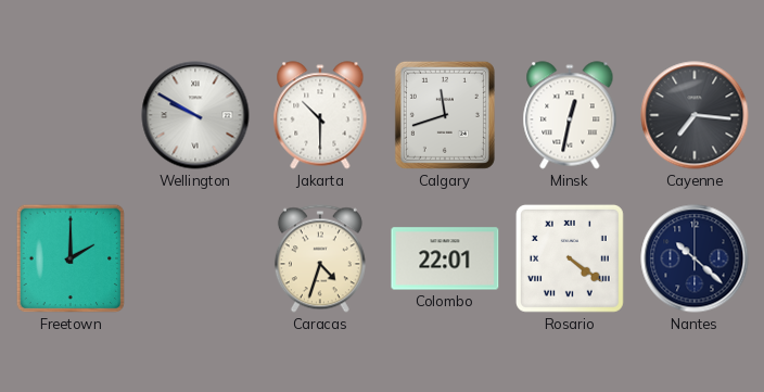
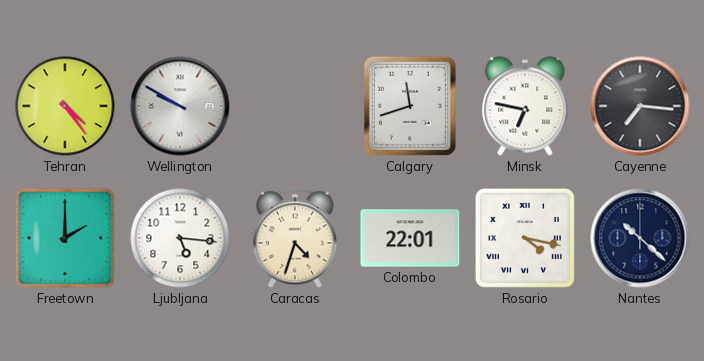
Tehran: none -> 4:24
Jakarta: 10:30 -> none
Minsk: 12:32 -> 6:47
Ljubljana: none -> 5:16
Rosario: 4:21 -> 4:17
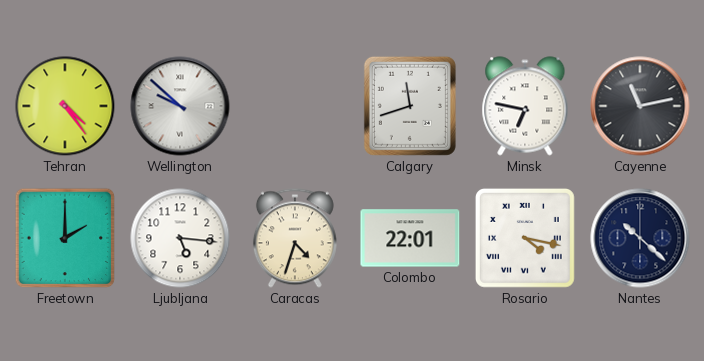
Wellington: 9:50 -> 9:52
Cayenne: 7:16 -> 11:13
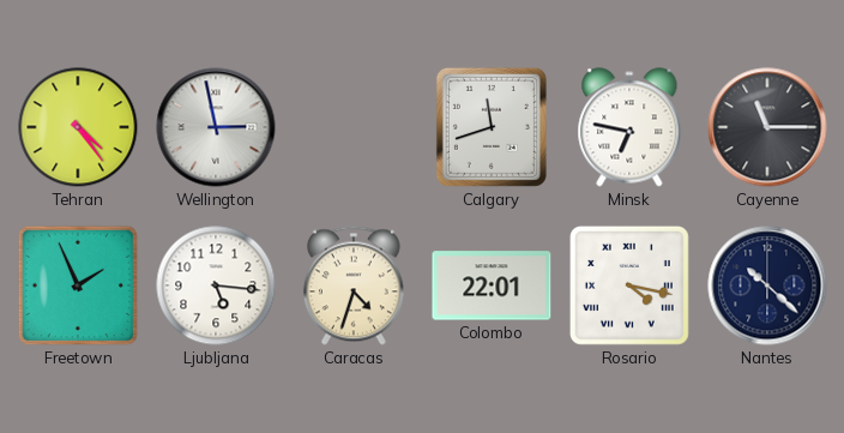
Wellington: 9:52 -> 2:58
Cayenne: 11:13 -> 11:15
Freetown: 2:00 -> 1:56
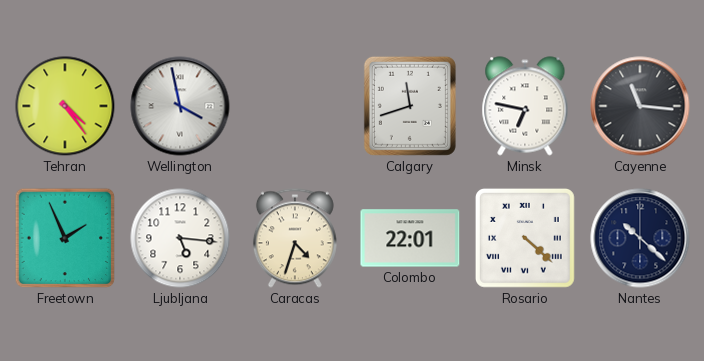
Wellington: 2:58 -> 3:58
Cayenne: 11:15 -> 11:16
Rosario: 4:17 -> 4:22
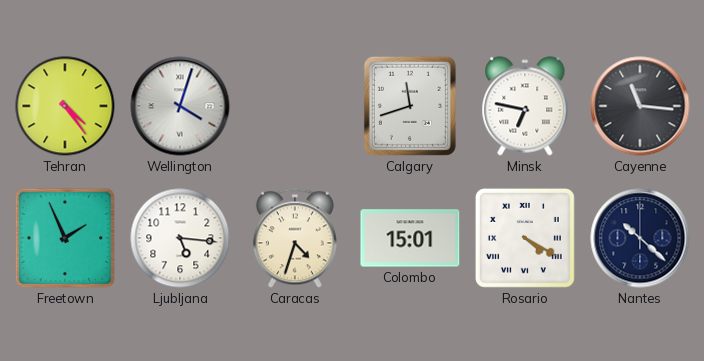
Wellington: 3:58 -> 4:03
Colombo: 22:01 -> 15:01
Rosario: 4:22 -> 4:20
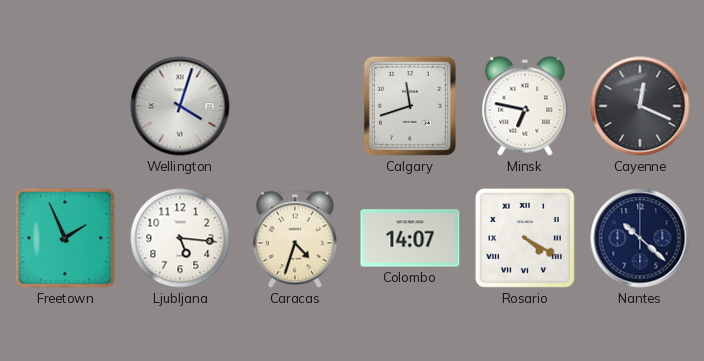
Tehran: 4:24 -> none
Cayenne: 11:16 -> 12:19
Colombo: 15:01 -> 14:07
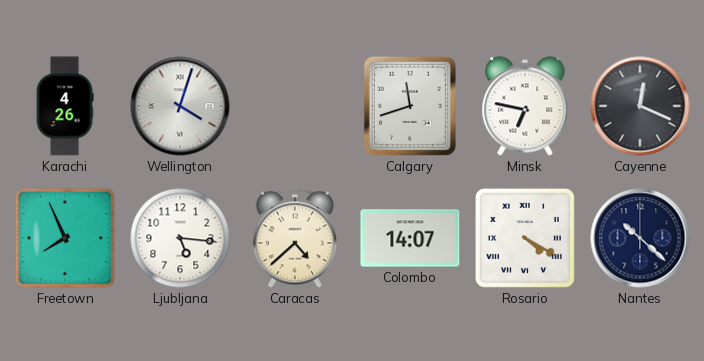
Karachi: none -> 4:26
Freetown: 1:56 -> 7:56
Caracas: 4:33 -> 4:38
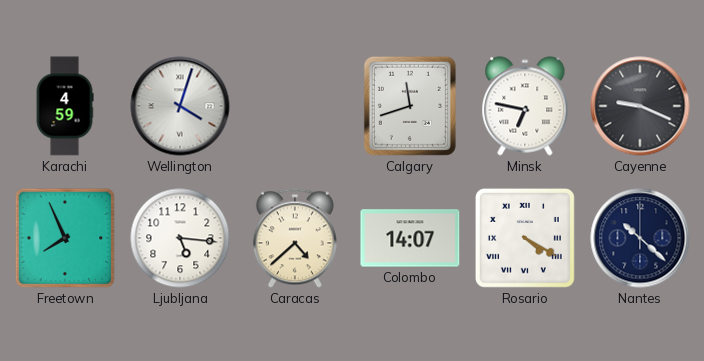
Karachi: 4:26 -> 4:59
Cayenne: 12:19 -> 9:19
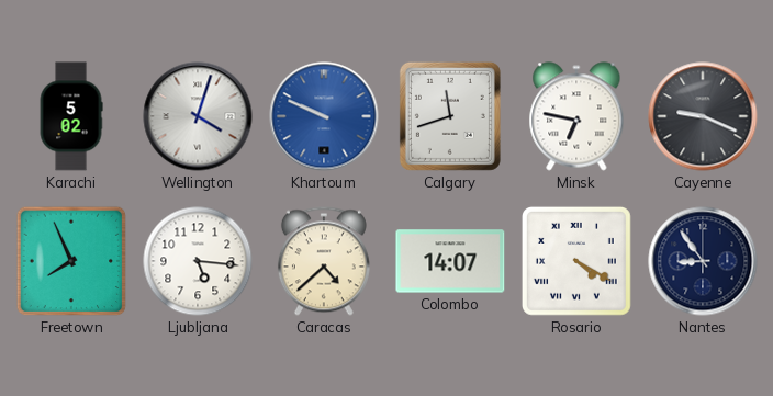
Karachi: 4:59 -> 5:02
Khartoum: none -> 9:49
Nantes: 10:22 -> 8:54
